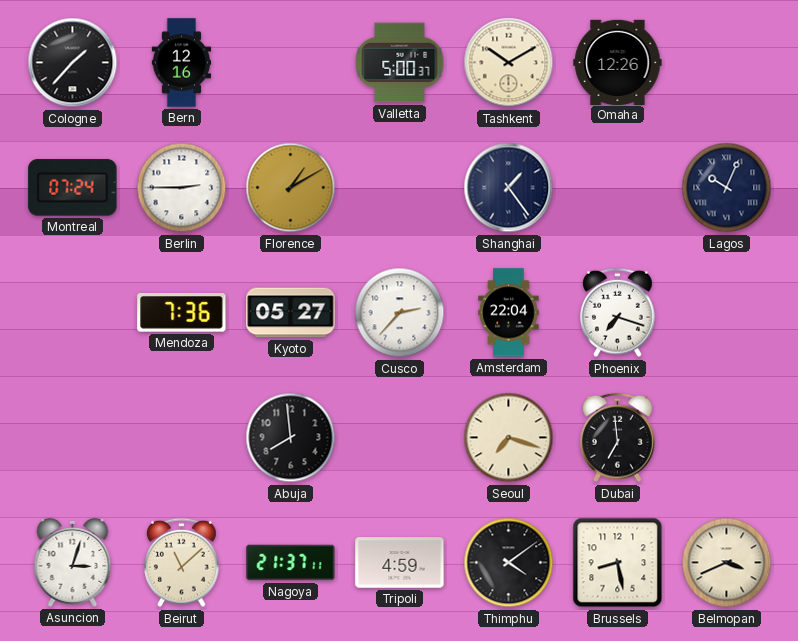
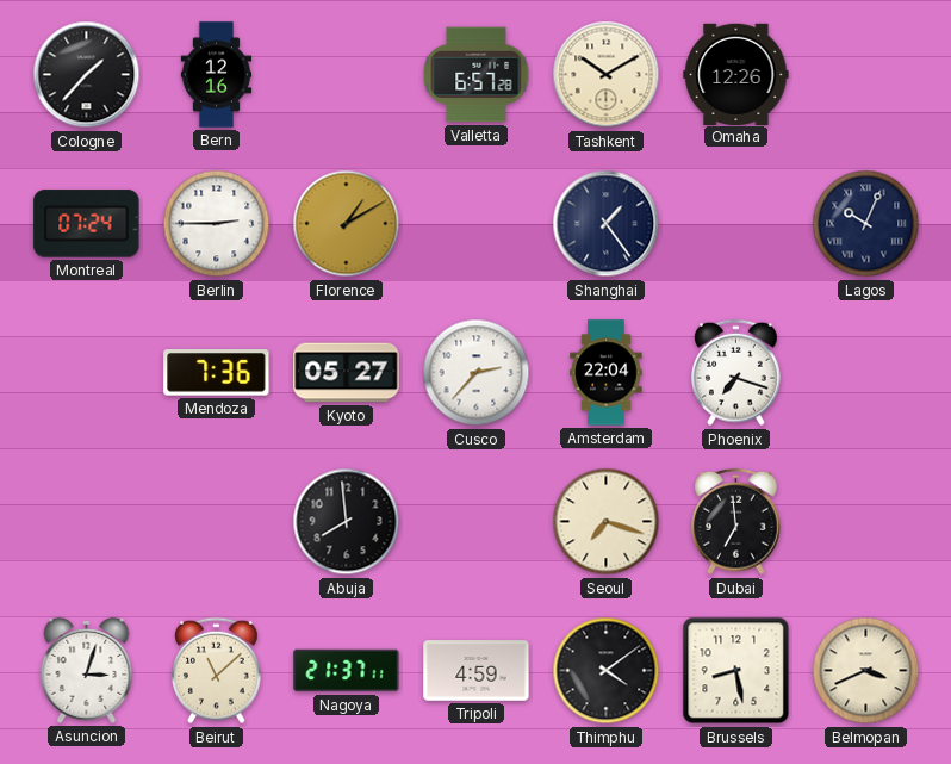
Valletta: 5:00 -> 6:57
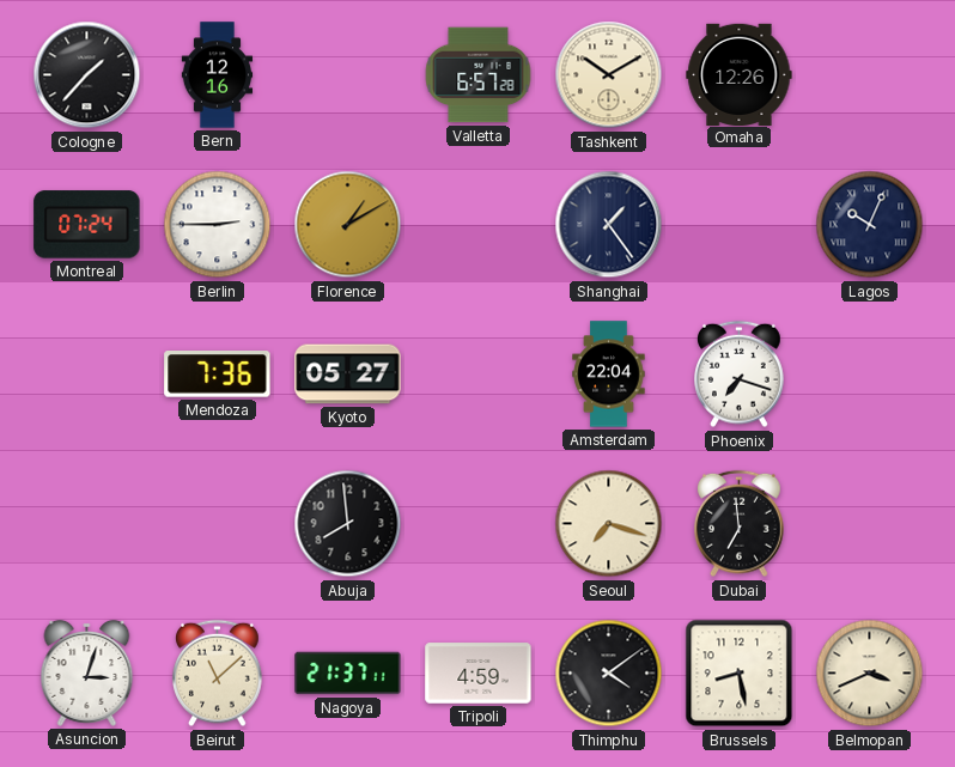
Cusco: 2:37 -> none
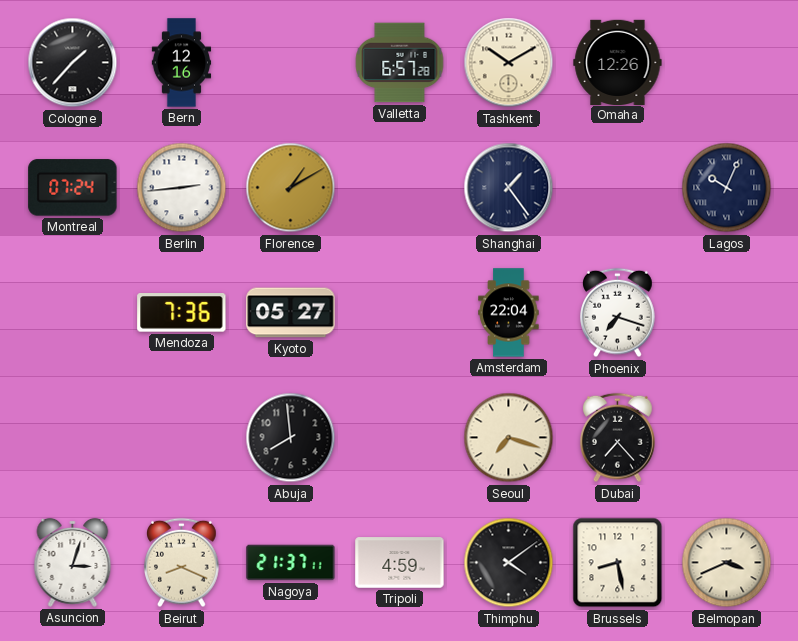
Berlin: 2:45 -> 2:44
Dubai: 6:59 -> 7:23
Beirut: 11:08 -> 8:19
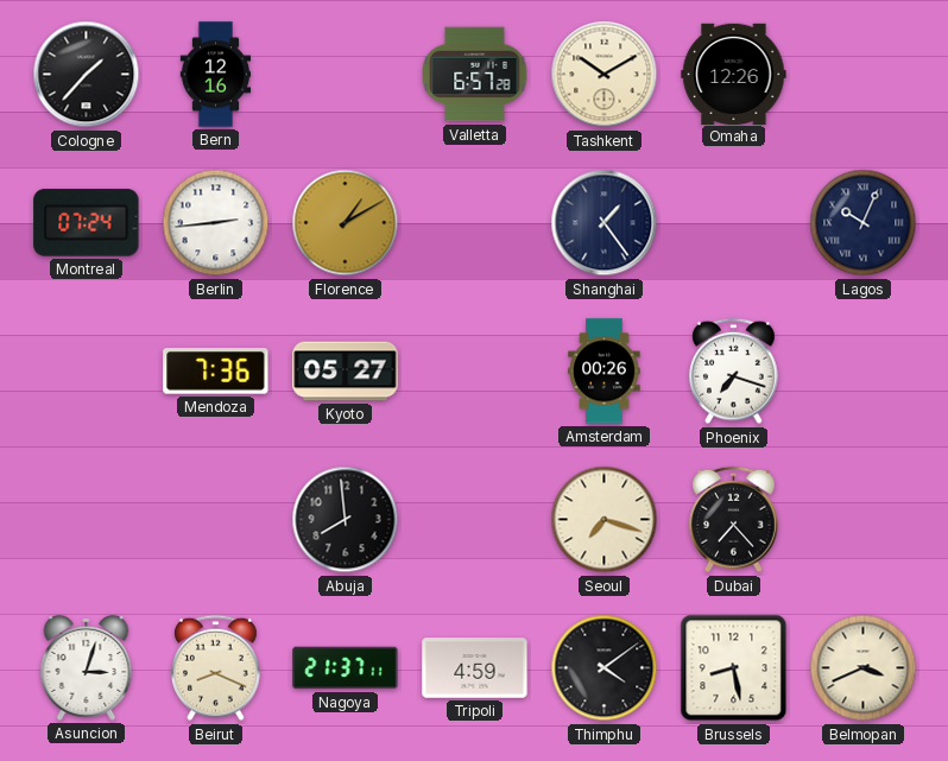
Amsterdam: 22:04 -> 00:26
